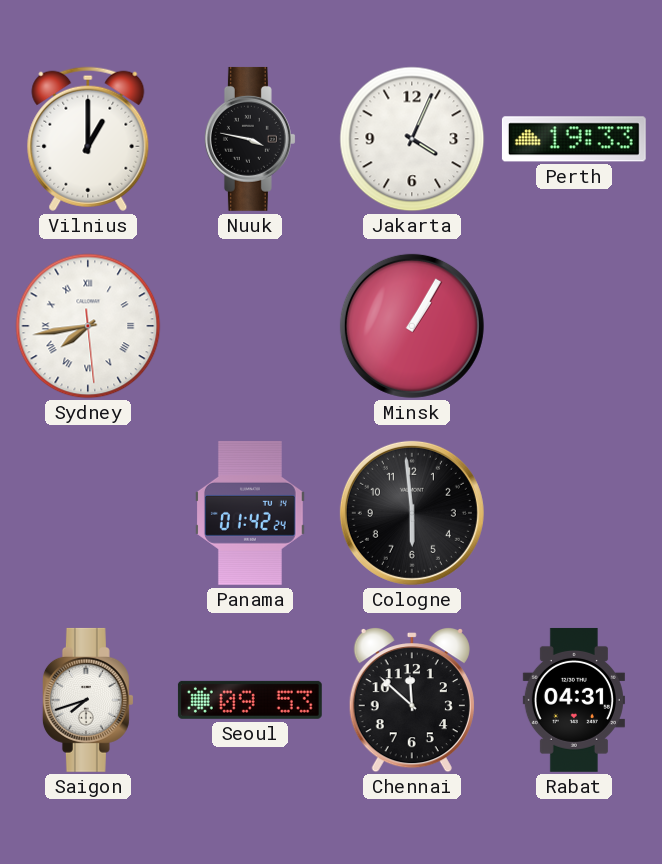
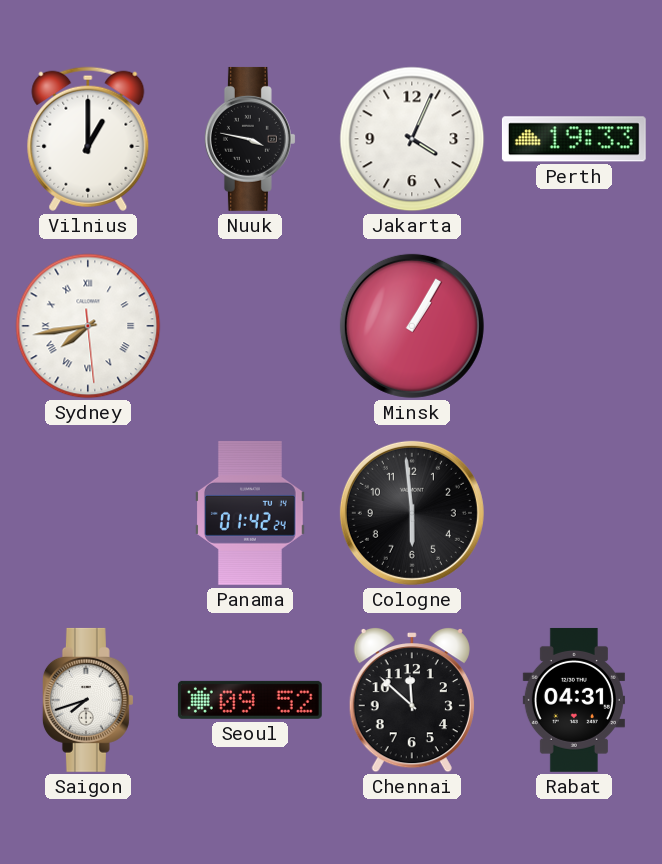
Seoul: 09:53 -> 09:52
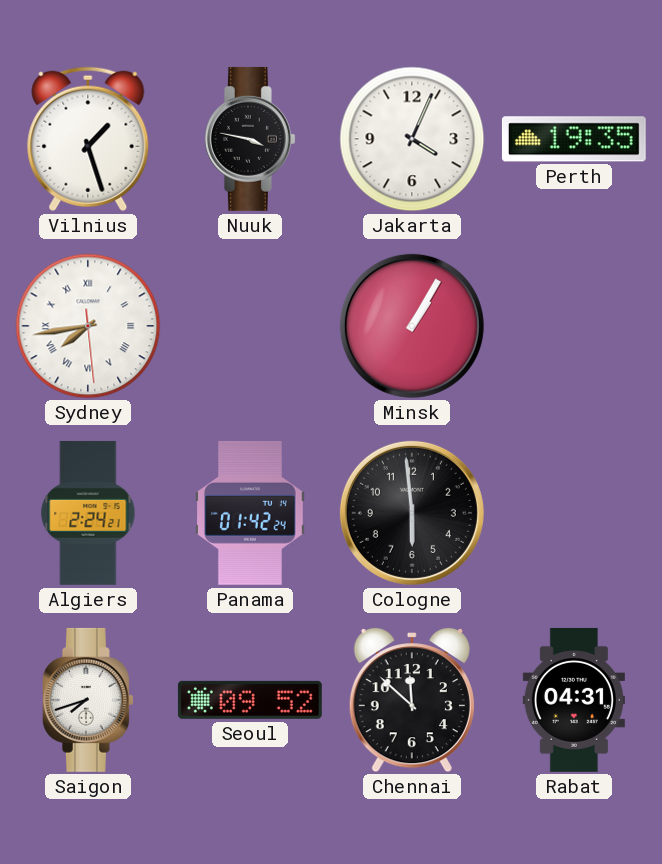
Vilnius: 1:00 -> 1:27
Perth: 19:33 -> 19:35
Algiers: none -> 2:24
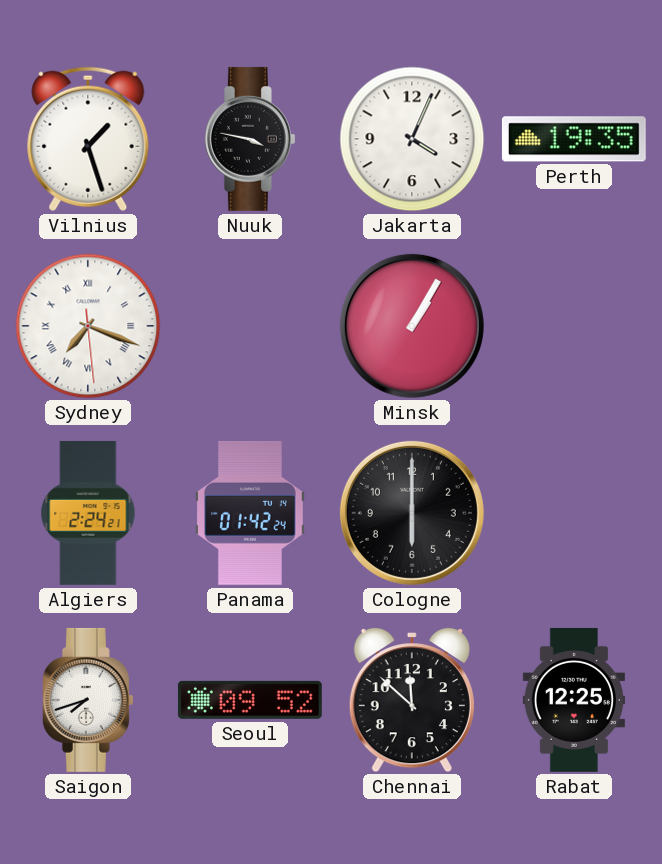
Sydney: 7:43 -> 7:18
Cologne: 5:59 -> 6:00
Rabat: 04:31 -> 12:25
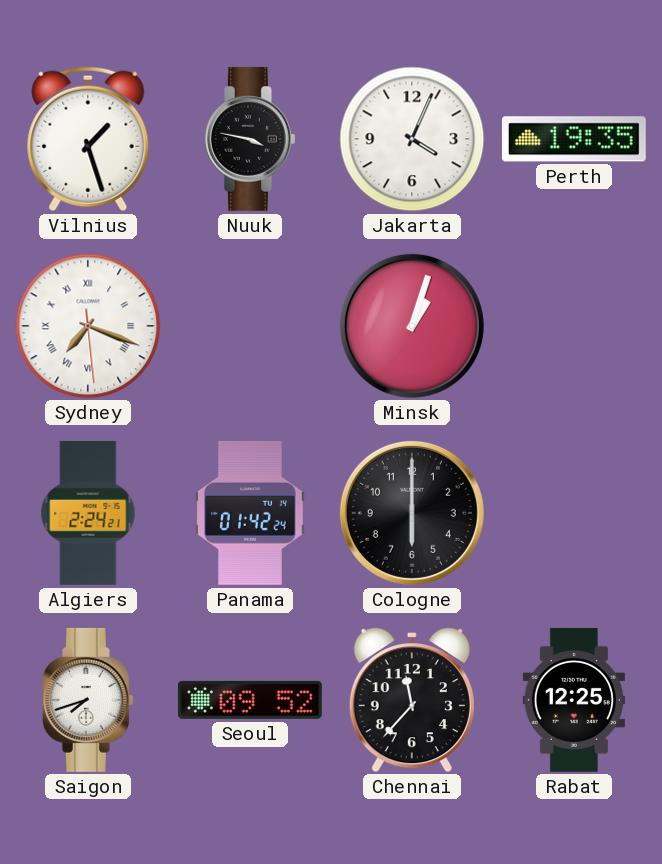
Minsk: 1:05 -> 1:03
Chennai: 11:52 -> 11:37
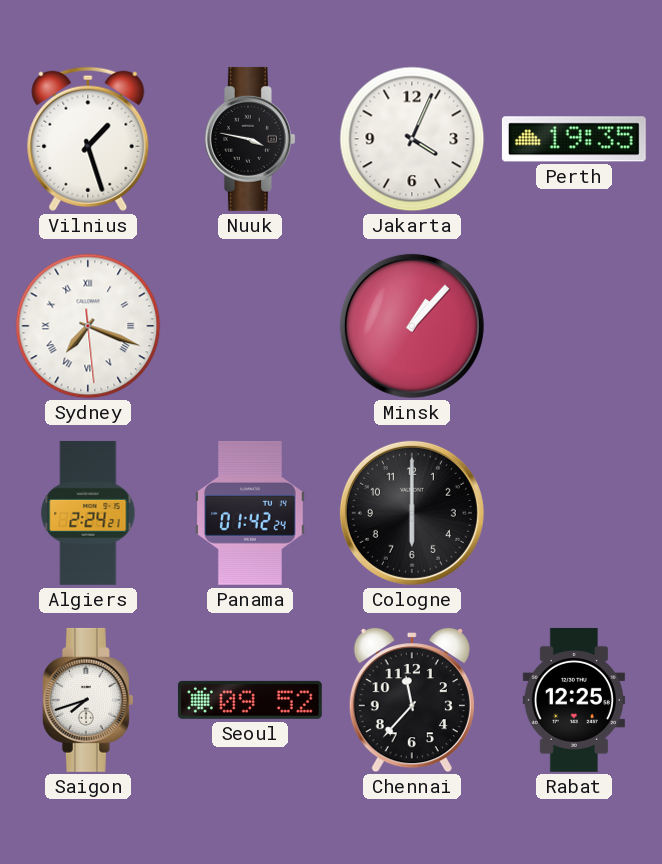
Minsk: 1:03 -> 1:07
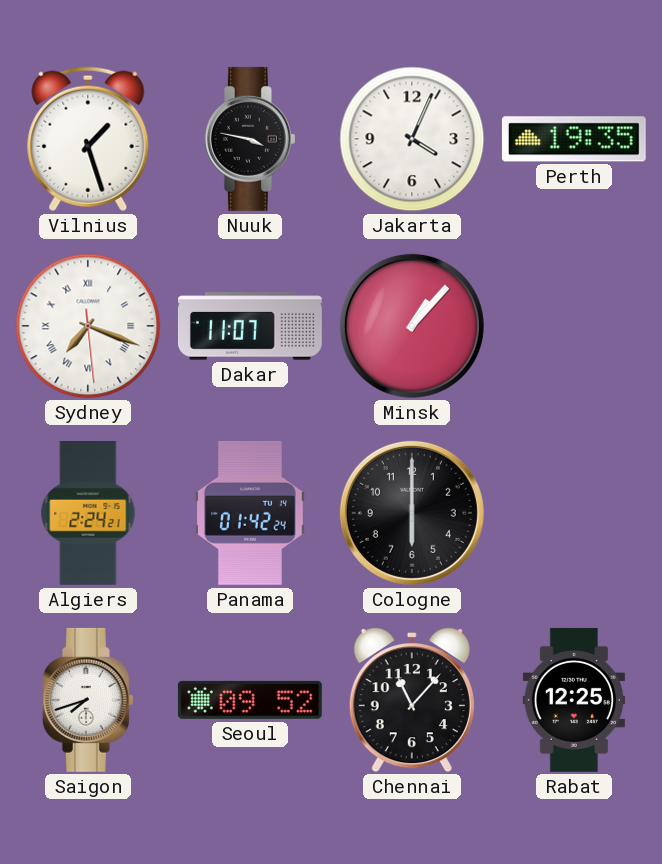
Dakar: none -> 11:07
Chennai: 11:37 -> 11:07
